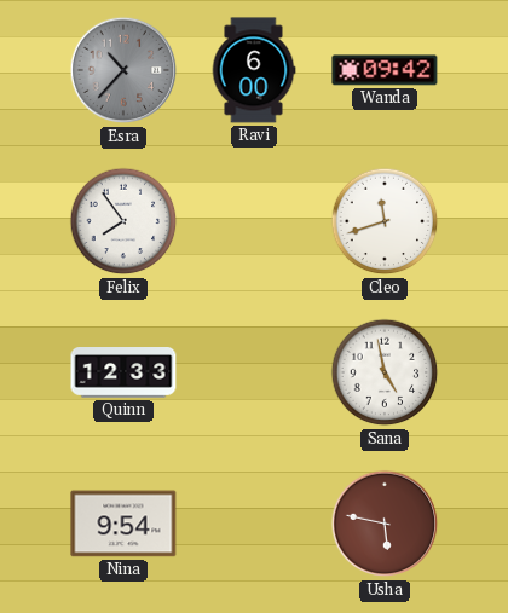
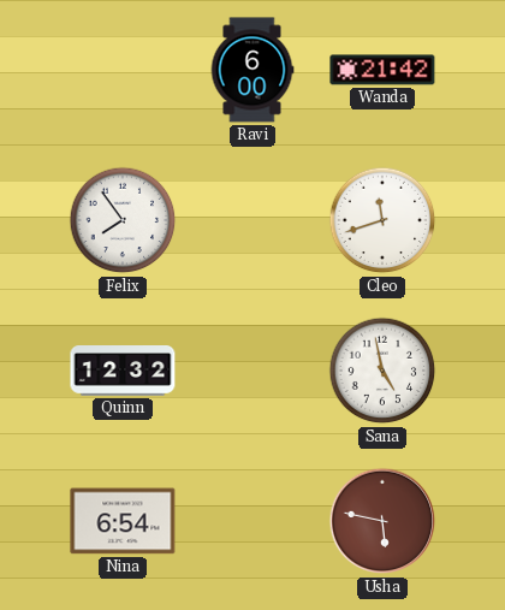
Esra: 10:37 -> none
Wanda: 09:42 -> 21:42
Quinn: 12:33 -> 12:32
Nina: 9:54 -> 6:54
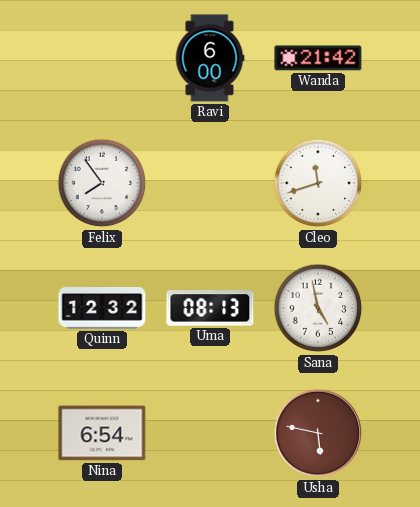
Uma: none -> 08:13
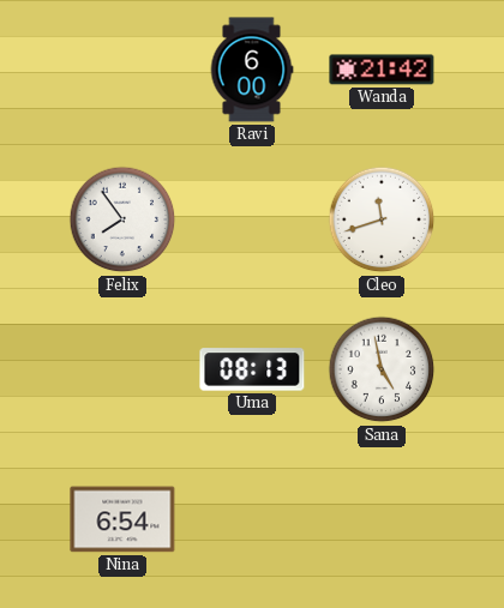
Quinn: 12:32 -> none
Usha: 5:47 -> none
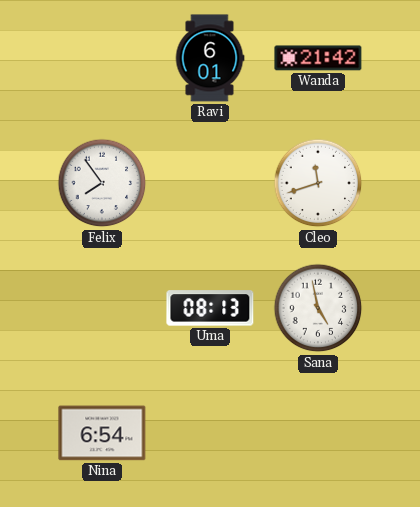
Ravi: 6:00 -> 6:01
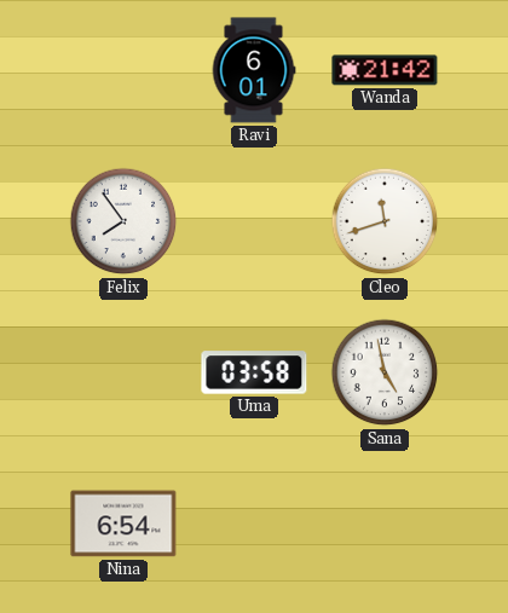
Uma: 08:13 -> 03:58
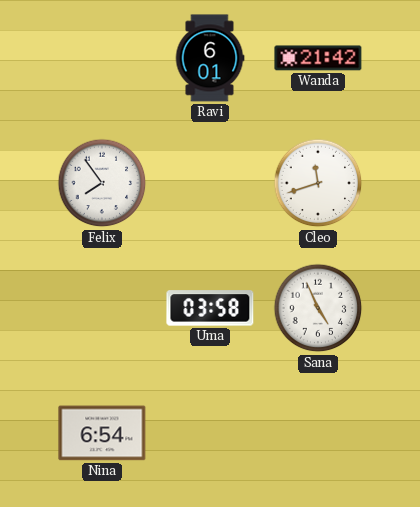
Sana: 4:58 -> 4:56
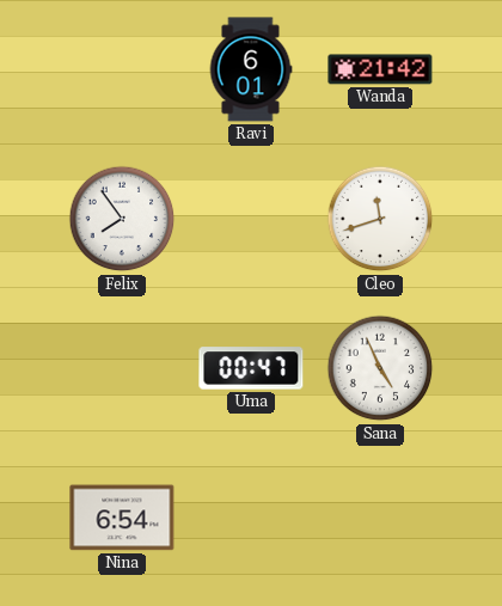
Uma: 03:58 -> 00:47
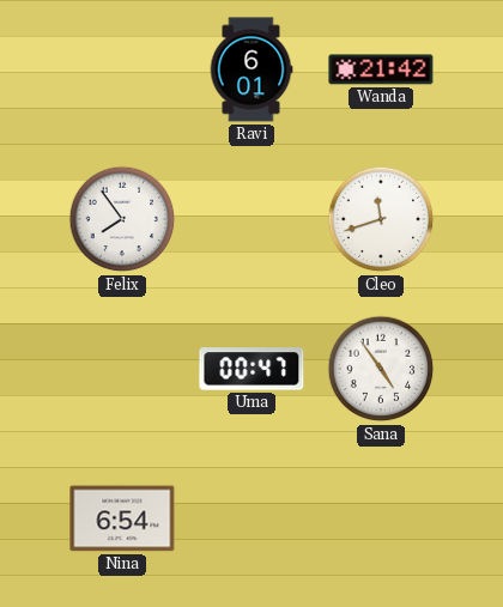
Sana: 4:56 -> 4:54
